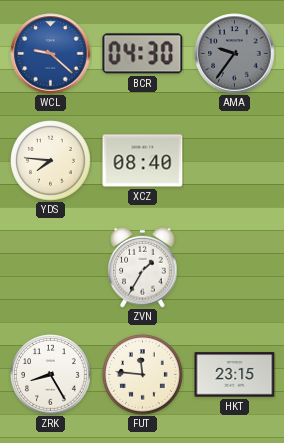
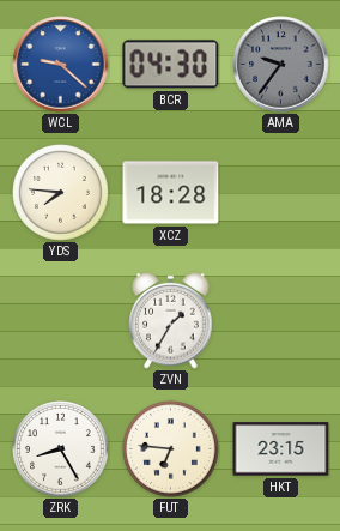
XCZ: 08:40 -> 18:28
FUT: 11:46 -> 6:46
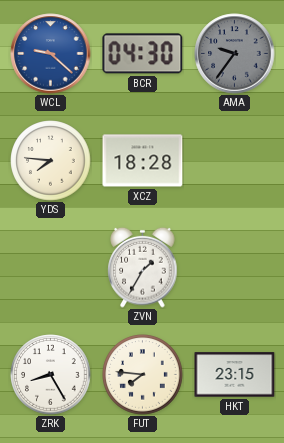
FUT: 6:46 -> 7:46
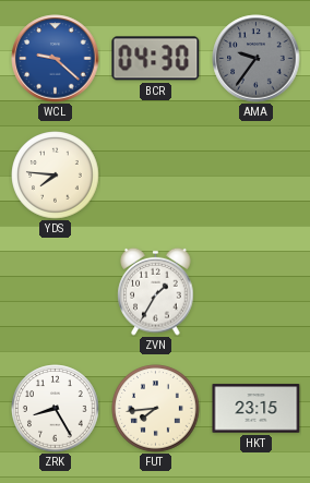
XCZ: 18:28 -> none
FUT: 7:46 -> 7:44
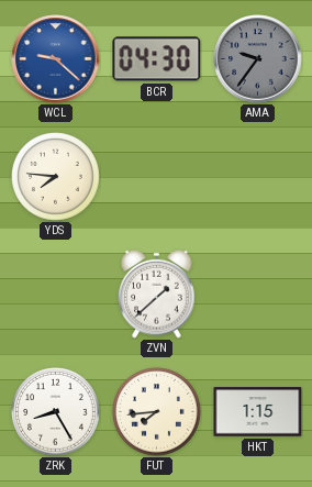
ZVN: 1:35 -> 1:38
HKT: 23:15 -> 1:15
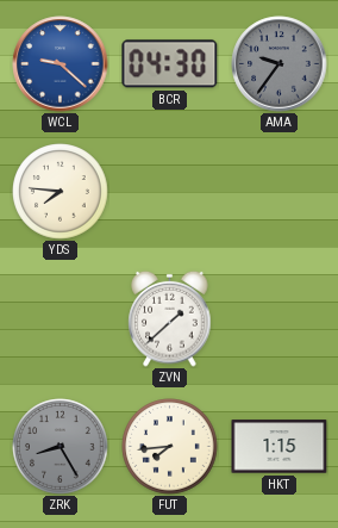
ZRK dial: white -> grey
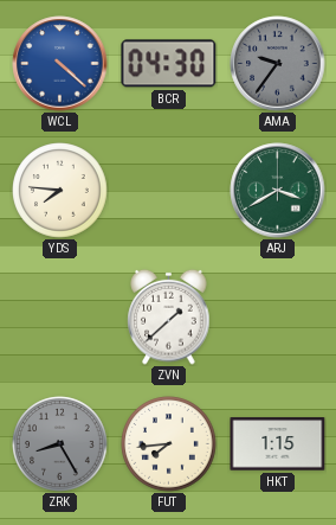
WCL: 9:22 -> 4:22
ARJ: none -> 3:40
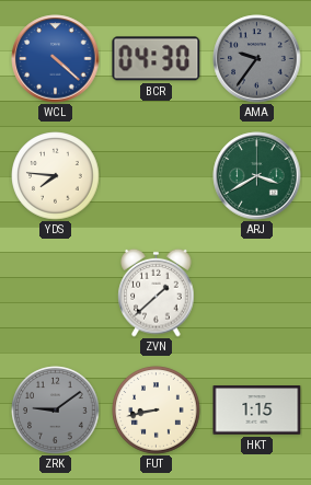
ZRK: 8:25 -> 9:09
FUT: 7:44 -> 8:43
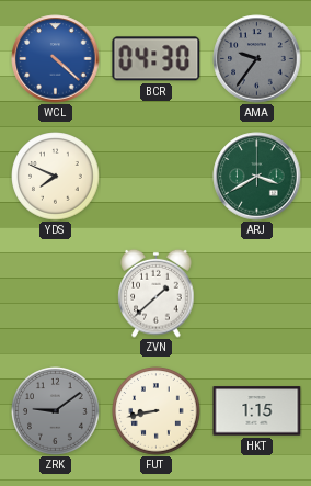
YDS: 7:46 -> 7:49
